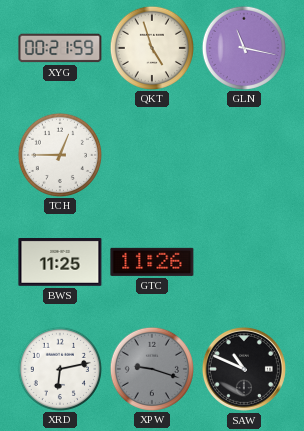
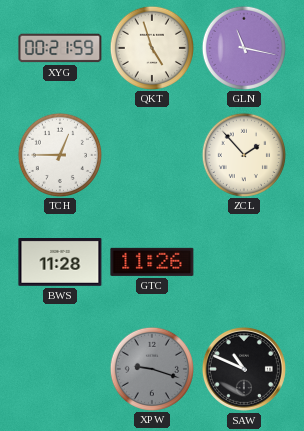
ZCL: none -> 1:53
BWS: 11:25 -> 11:28
XRD: 6:13 -> none
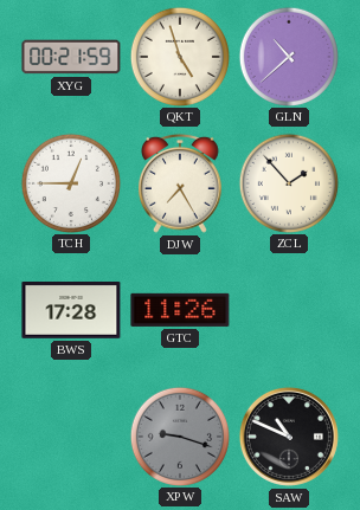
GLN: 11:17 -> 10:38
DJW: none -> 7:25
BWS: 11:28 -> 17:28
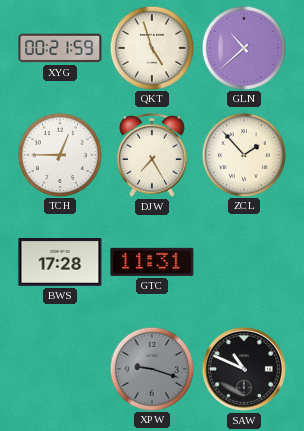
GTC: 11:26 -> 11:31
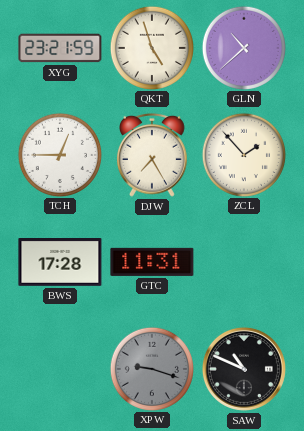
XYG: 00:21 -> 23:21
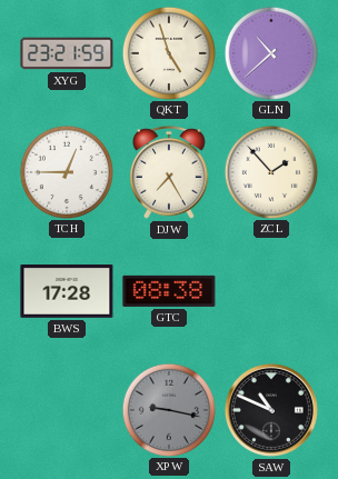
GTC: 11:31 -> 08:38
XPW: 9:18 -> 9:17
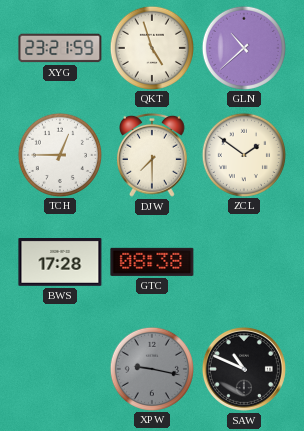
DJW: 7:25 -> 7:30
ZCL: 1:53 -> 1:51
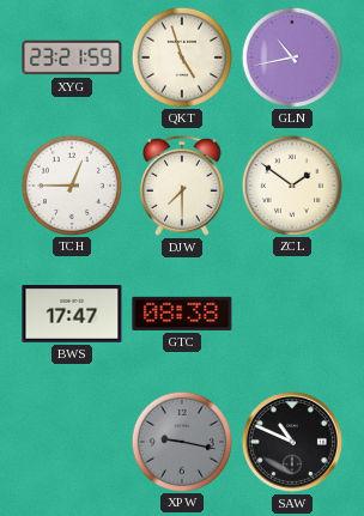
GLN: 10:38 -> 10:43
BWS: 17:28 -> 17:47
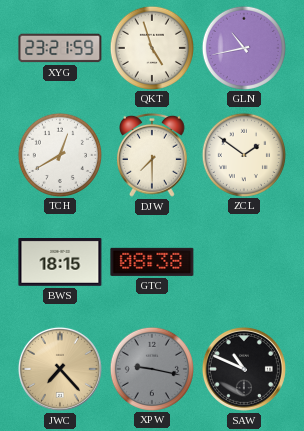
TCH: 12:45 -> 12:40
BWS: 17:47 -> 18:15
JWC: none -> 7:23
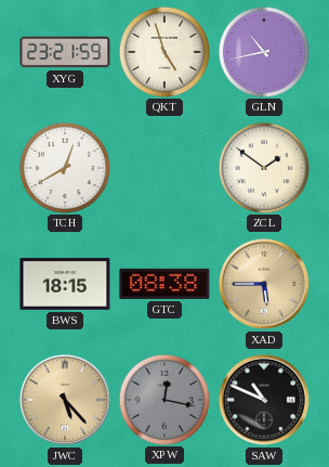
DJW: 7:30 -> none
XAD: none -> 5:45
JWC: 7:23 -> 5:23
XPW: 9:17 -> 12:17
